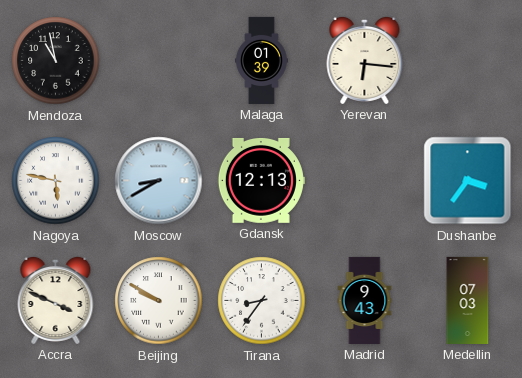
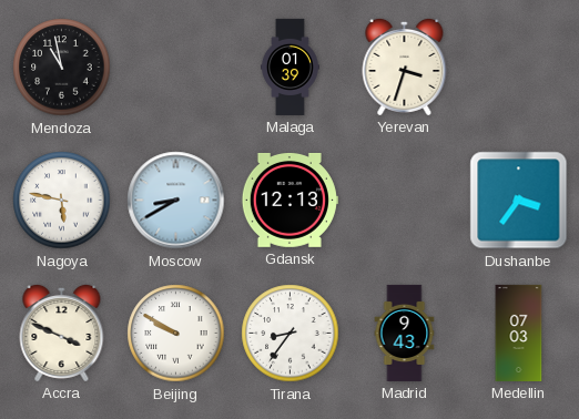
Yerevan: 6:16 -> 3:33
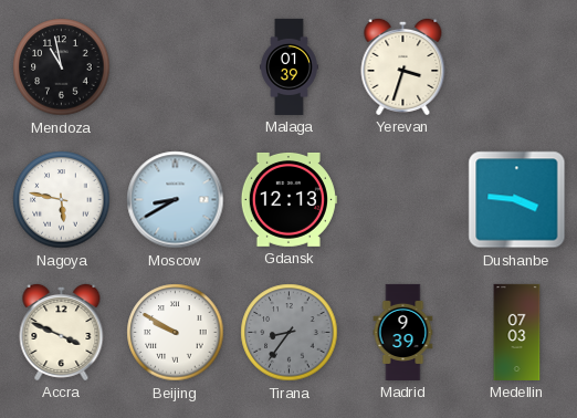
Dushanbe: 3:36 -> 3:46
Tirana dial: white -> grey
Madrid: 9:43 -> 9:39
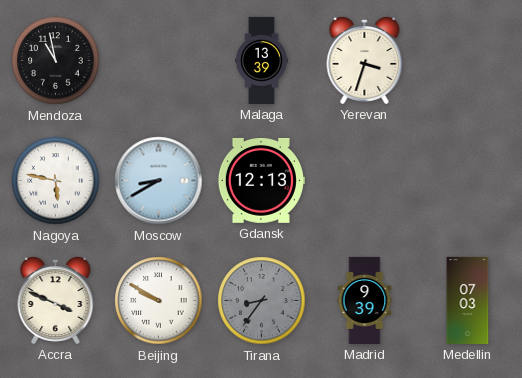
Malaga: 01:39 -> 13:39
Dushanbe: 3:46 -> none
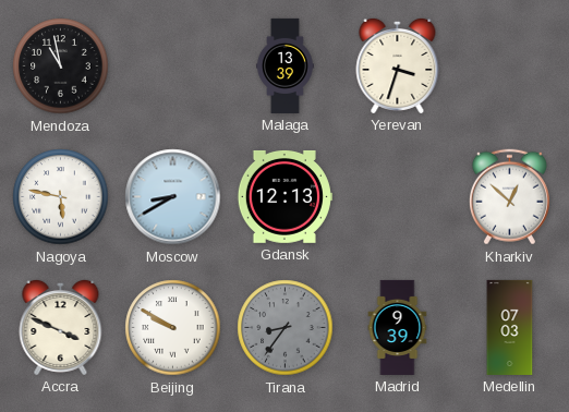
Kharkiv: none -> 12:52
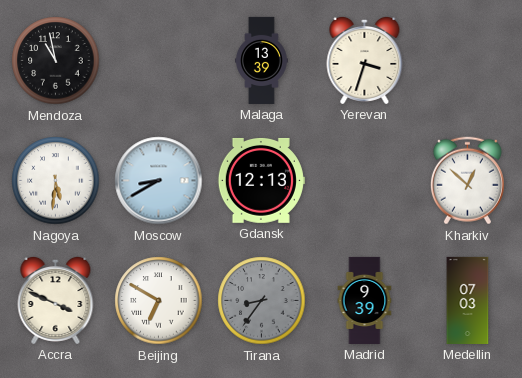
Nagoya: 5:47 -> 5:31
Beijing: 9:50 -> 6:50
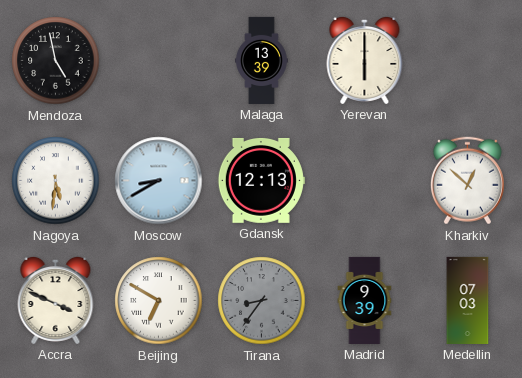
Mendoza: 10:58 -> 4:58
Yerevan: 3:33 -> 6:00
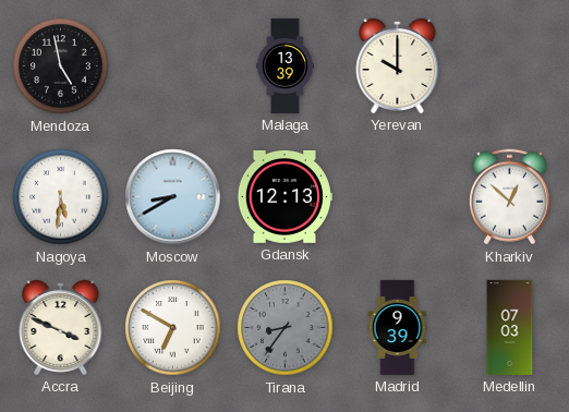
Yerevan: 6:00 -> 10:00
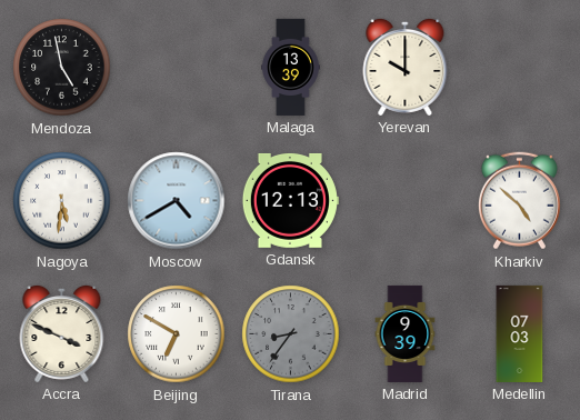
Moscow: 8:40 -> 4:40
Kharkiv: 12:52 -> 4:52
